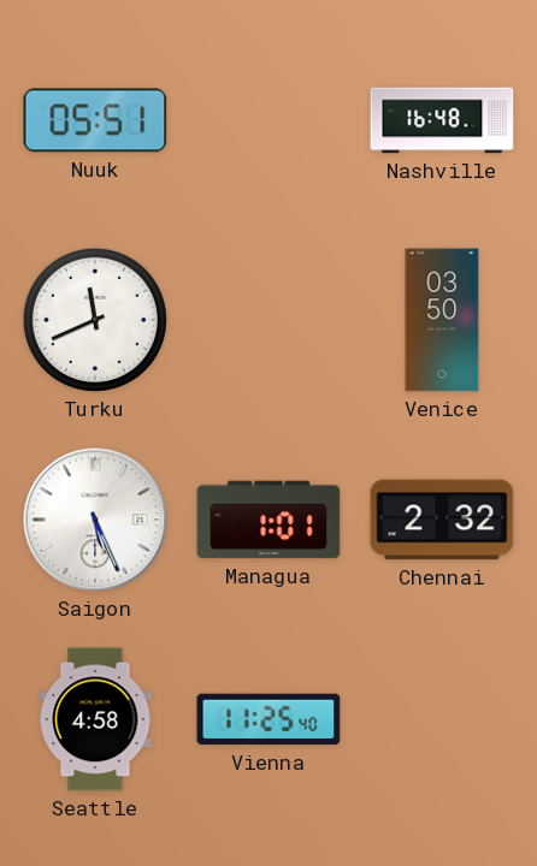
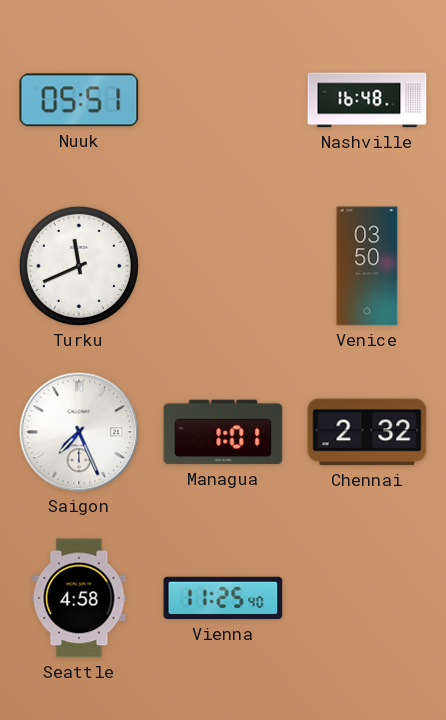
Saigon: 5:26 -> 7:26
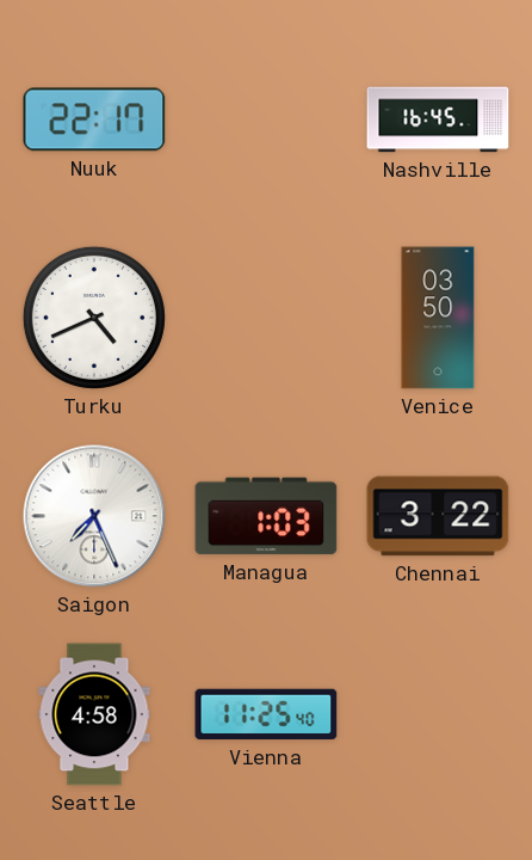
Nuuk: 05:51 -> 22:17
Nashville: 16:48 -> 16:45
Turku: 11:41 -> 4:41
Managua: 1:01 -> 1:03
Chennai: 2:32 -> 3:22
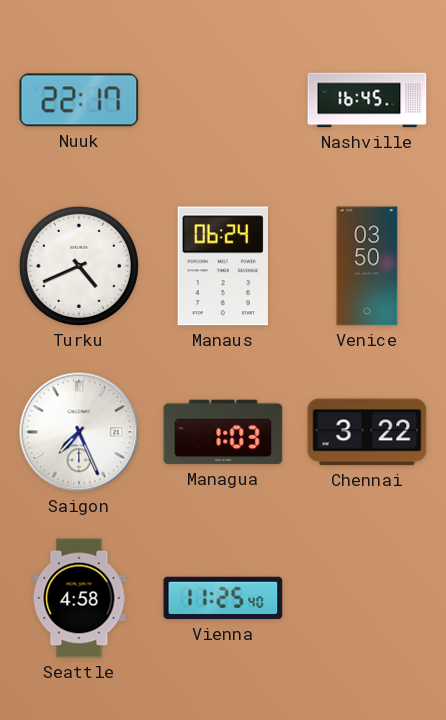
Manaus: none -> 06:24
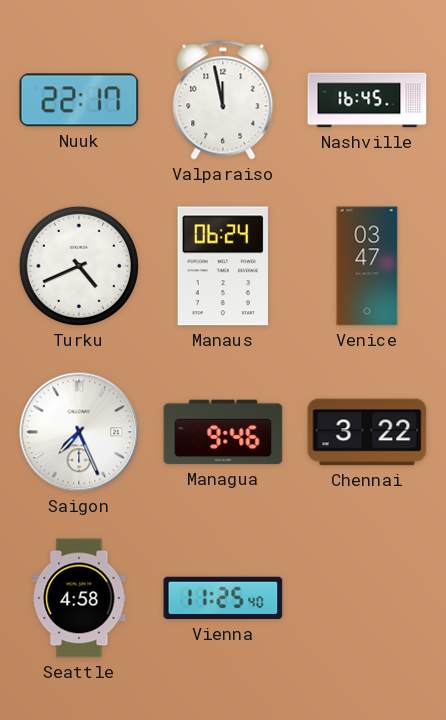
Valparaiso: none -> 11:58
Venice: 03:50 -> 03:47
Managua: 1:03 -> 9:46
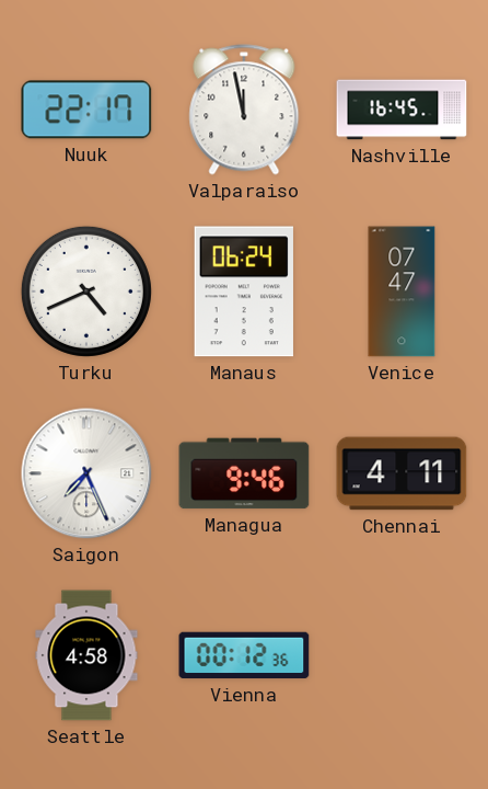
Venice: 03:47 -> 07:47
Chennai: 3:22 -> 4:11
Vienna: 11:25 -> 00:12
